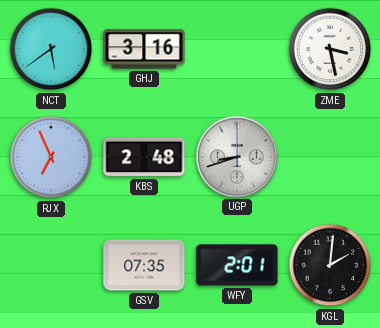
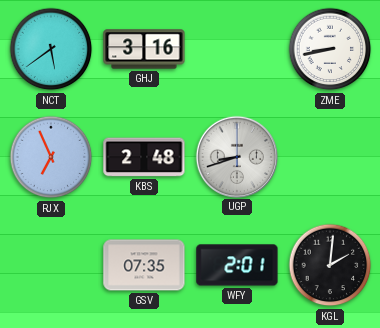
ZME: 3:28 -> 8:43
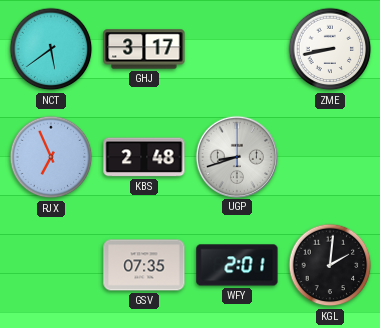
GHJ: 3:16 -> 3:17
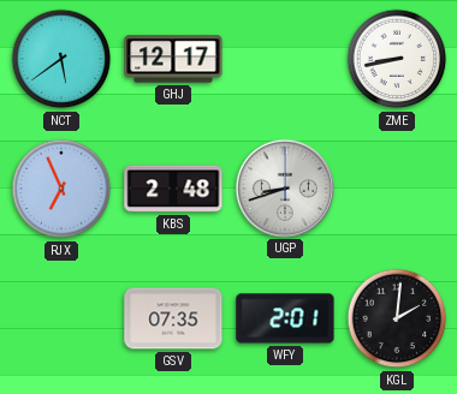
GHJ: 3:17 -> 12:17
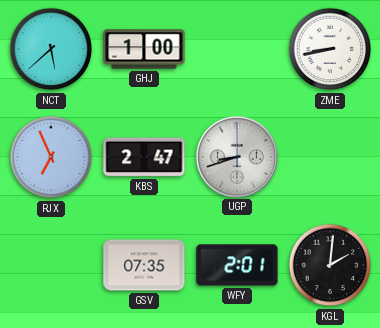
NCT: 5:39 -> 5:38
GHJ: 12:17 -> 1:00
KBS: 2:48 -> 2:47
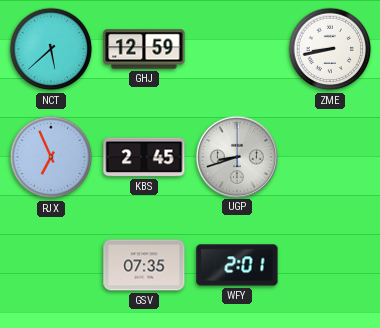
GHJ: 1:00 -> 12:59
KBS: 2:47 -> 2:45
KGL: 2:01 -> none
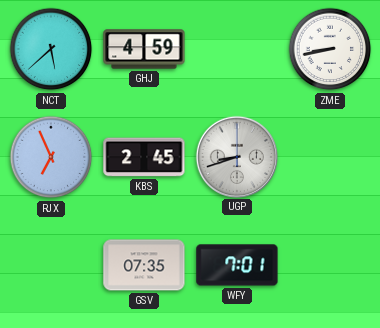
GHJ: 12:59 -> 4:59
WFY: 2:01 -> 7:01
